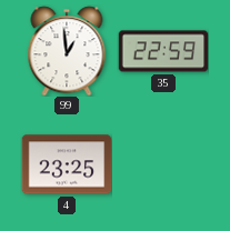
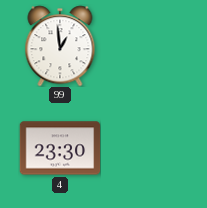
35: 22:59 -> none
4: 23:25 -> 23:30
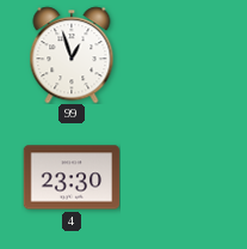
99: 12:59 -> 12:57
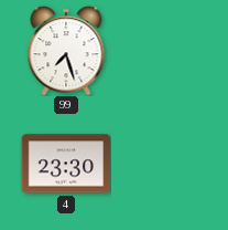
99: 12:57 -> 7:27
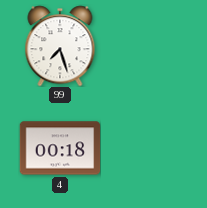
4: 23:30 -> 00:18
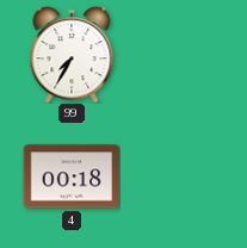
99: 7:27 -> 7:35
